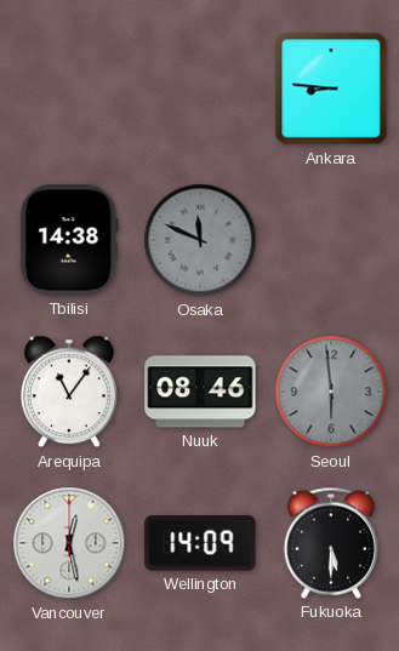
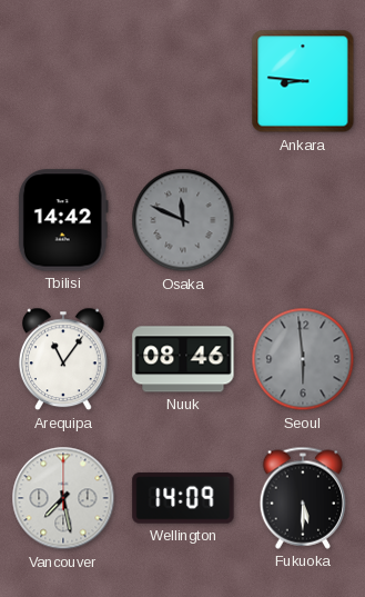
Tbilisi: 14:38 -> 14:42
Vancouver: 12:28 -> 7:28
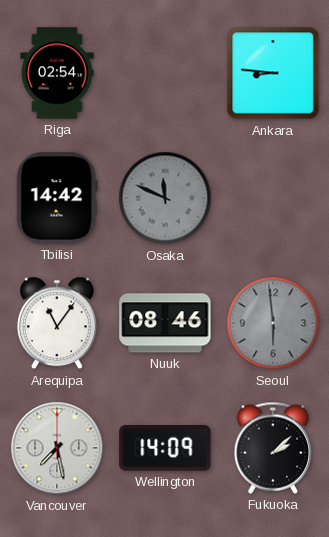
Riga: none -> 02:54
Fukuoka: 5:30 -> 2:08
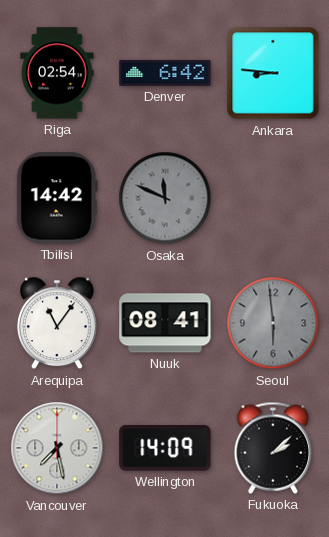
Denver: none -> 6:42
Nuuk: 08:46 -> 08:41
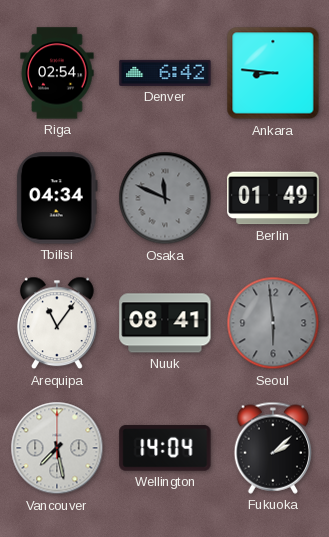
Tbilisi: 14:42 -> 04:34
Berlin: none -> 01:49
Wellington: 14:09 -> 14:04
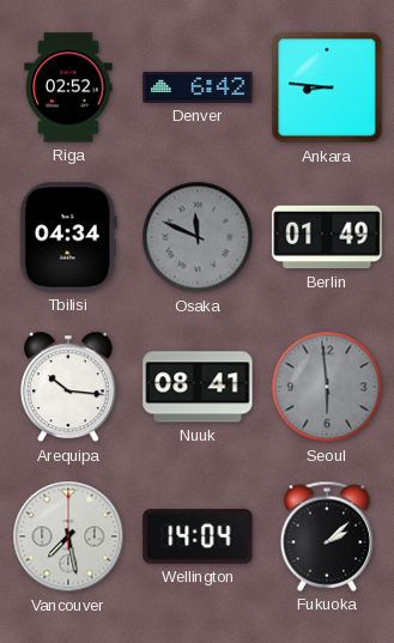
Riga: 02:54 -> 02:52
Arequipa: 11:06 -> 10:16
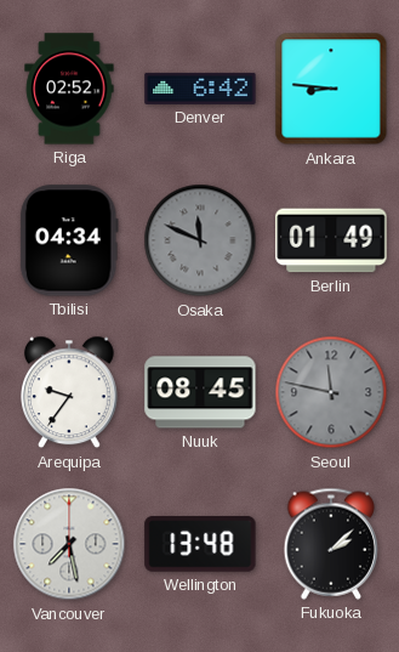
Arequipa: 10:16 -> 9:36
Nuuk: 08:41 -> 08:45
Seoul: 5:59 -> 11:47
Wellington: 14:04 -> 13:48
